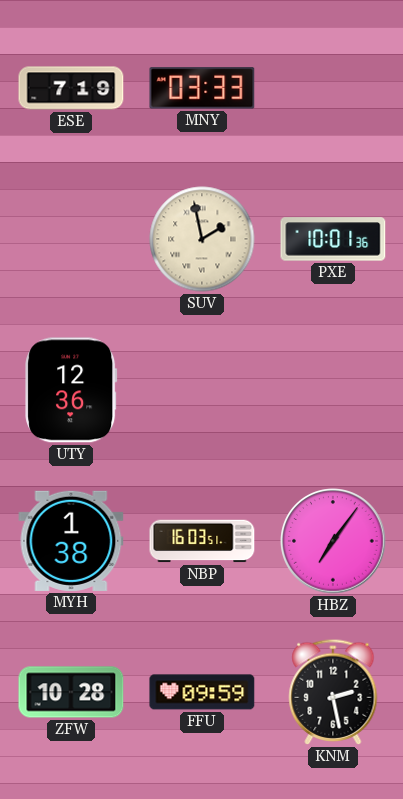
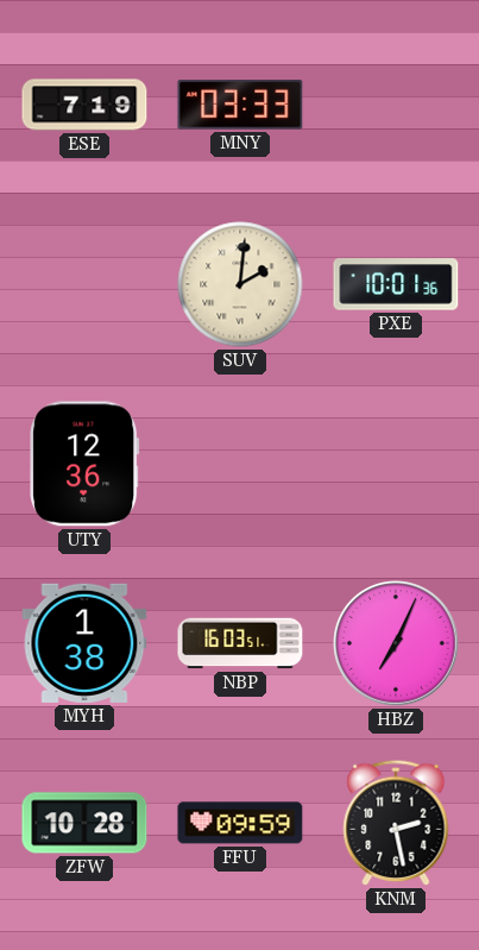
SUV: 1:58 -> 2:01
HBZ: 7:06 -> 7:04
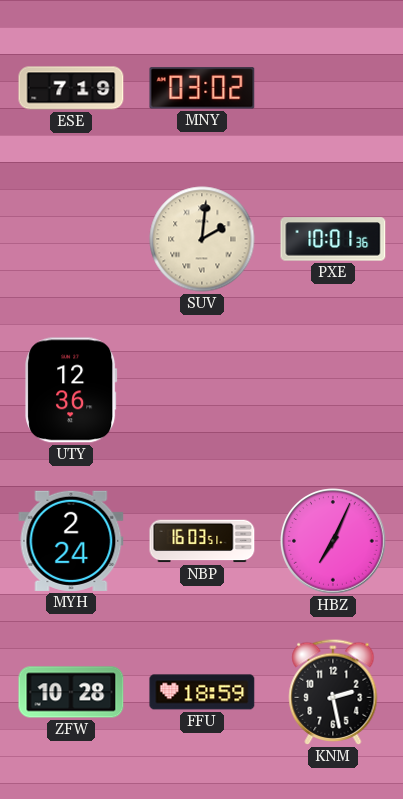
MNY: 03:33 -> 03:02
MYH: 1:38 -> 2:24
FFU: 09:59 -> 18:59
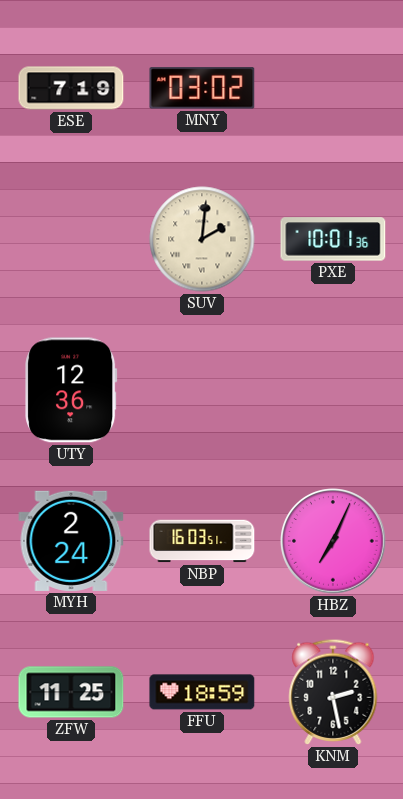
ZFW: 10:28 -> 11:25
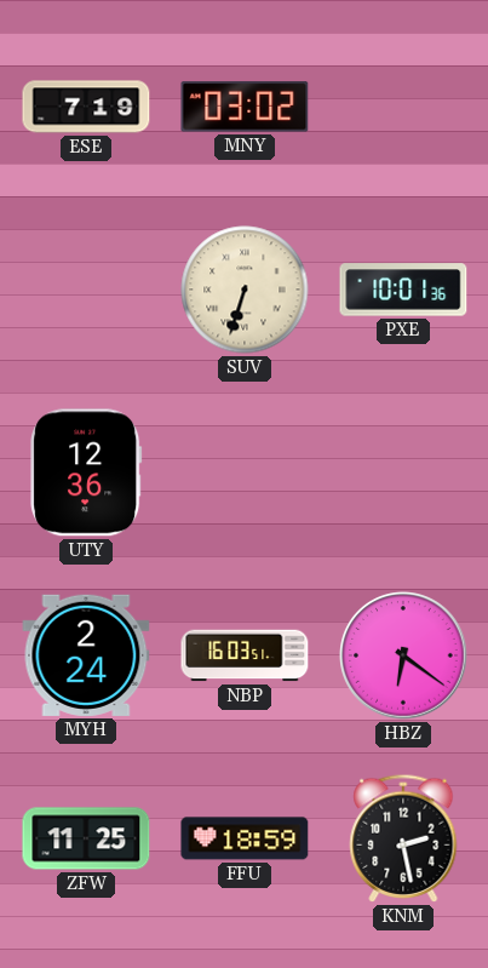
SUV: 2:01 -> 6:33
HBZ: 7:04 -> 6:21
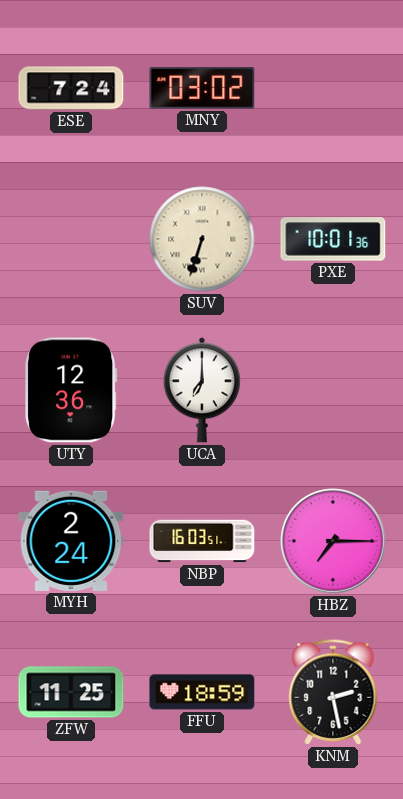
ESE: 7:19 -> 7:24
UCA: none -> 7:00
HBZ: 6:21 -> 7:15
